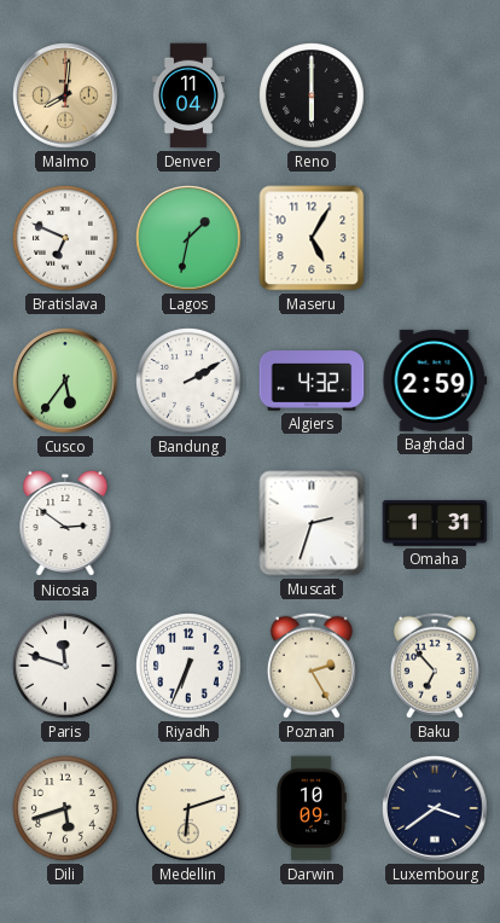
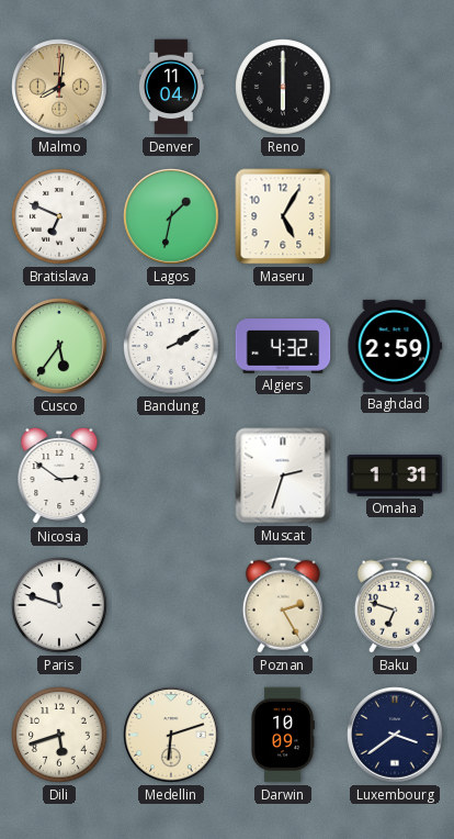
Riyadh: 6:34 -> none
Baku: 6:53 -> 6:48
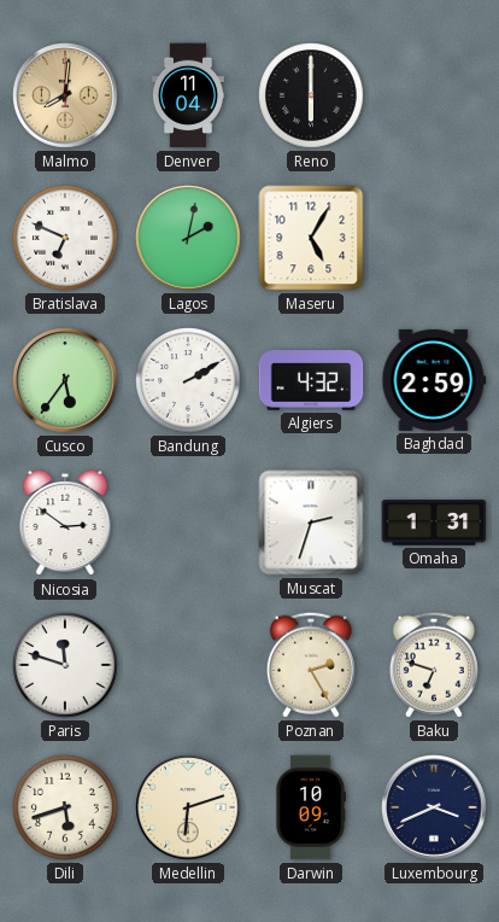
Lagos: 1:32 -> 2:02
Luxembourg: 3:39 -> 3:41
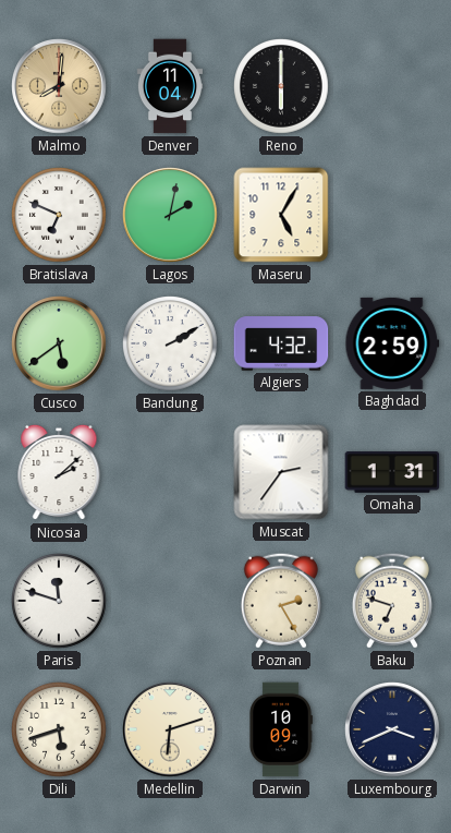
Cusco: 5:36 -> 5:39
Nicosia: 2:51 -> 2:08
Muscat: 2:33 -> 2:36
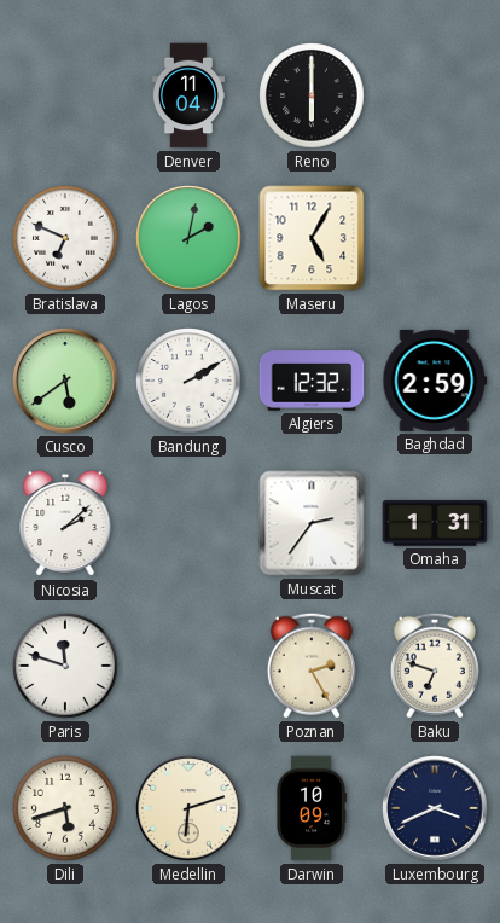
Malmo: 8:01 -> none
Algiers: 4:32 -> 12:32
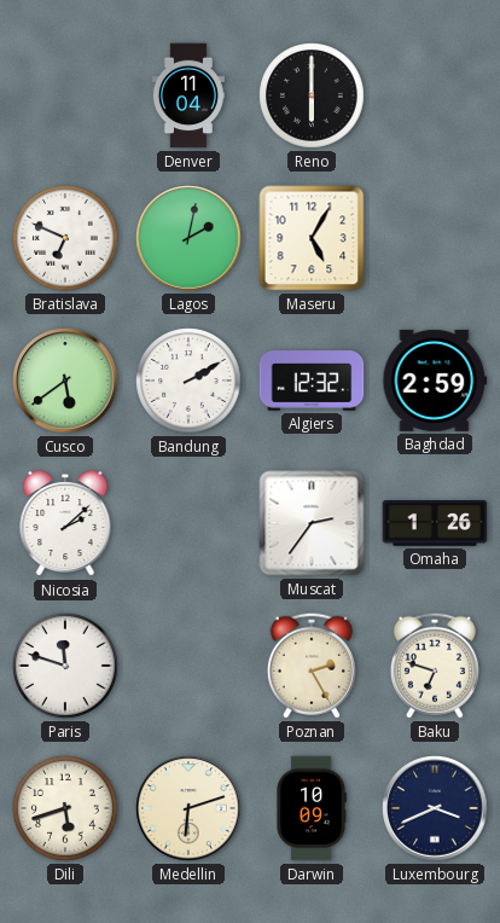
Omaha: 1:31 -> 1:26
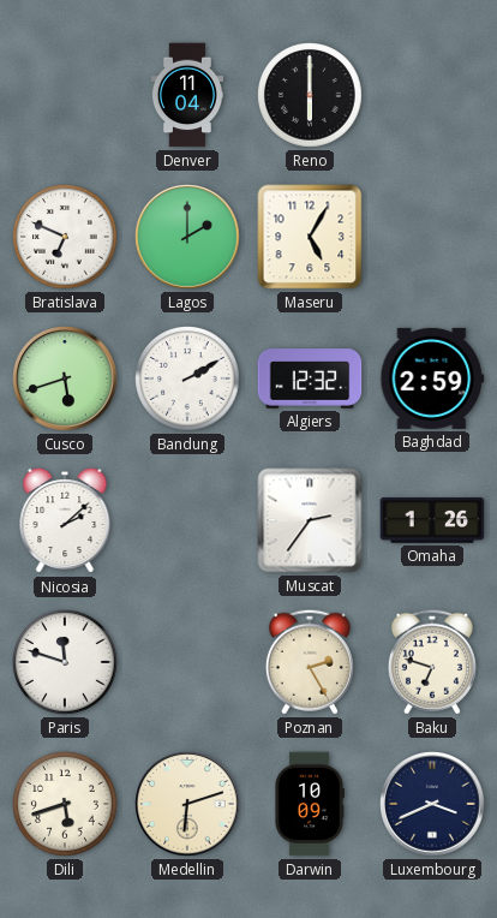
Lagos: 2:02 -> 2:00
Cusco: 5:39 -> 5:42
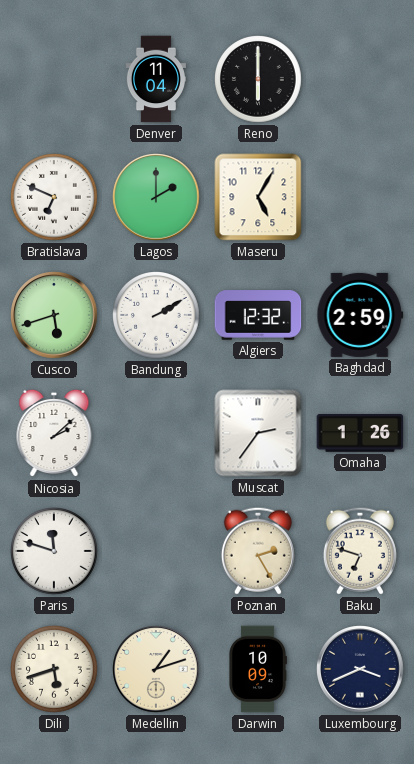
Medellin: 6:12 -> 1:12
